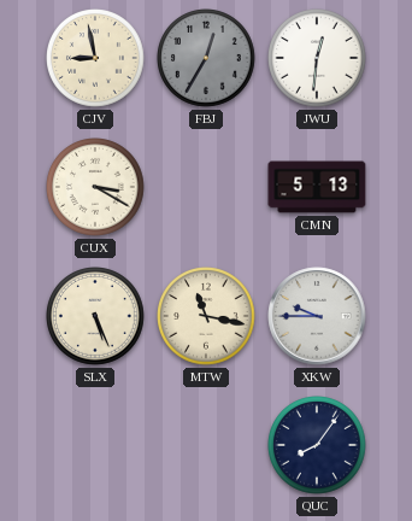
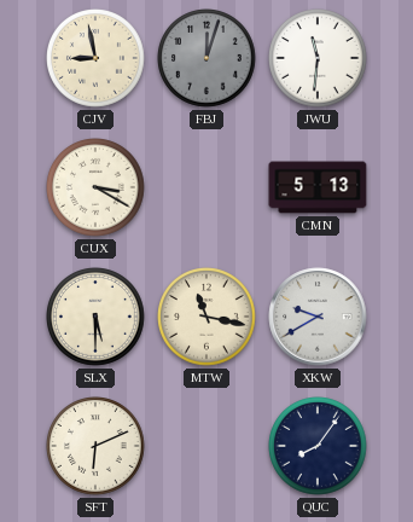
FBJ: 12:35 -> 12:03
JWU: 12:31 -> 11:31
SLX: 5:26 -> 5:30
XKW: 9:45 -> 9:40
SFT: none -> 6:11
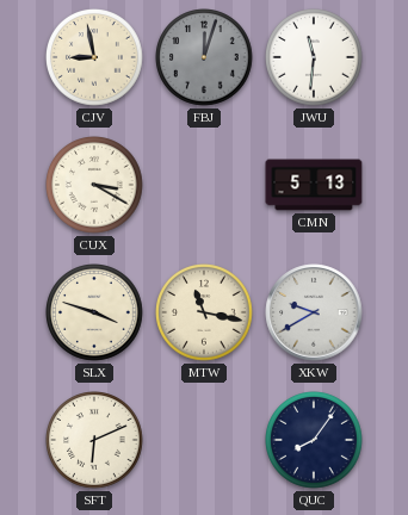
SLX: 5:30 -> 3:48
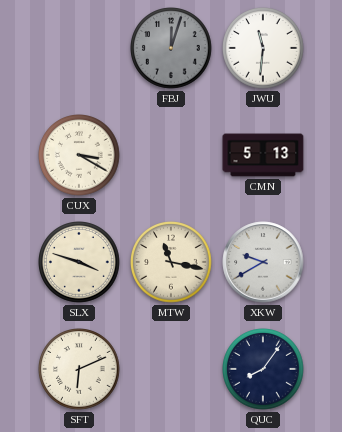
CJV: 8:58 -> none
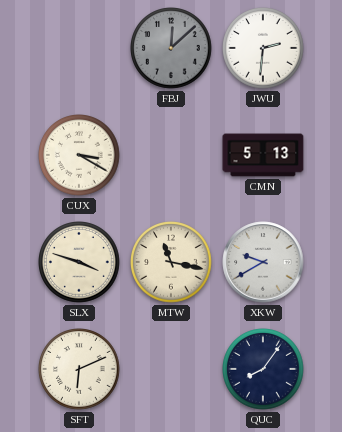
FBJ: 12:03 -> 12:08
JWU: 11:31 -> 2:31
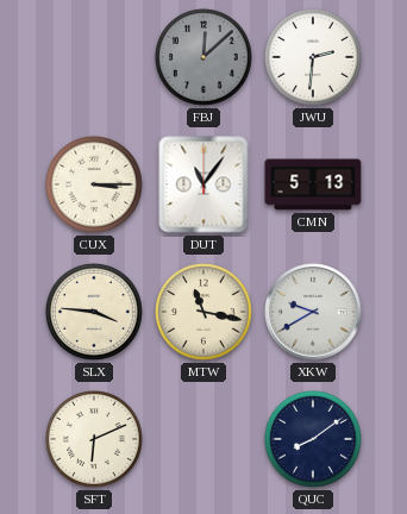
CUX: 3:20 -> 3:15
DUT: none -> 11:06
SLX: 3:48 -> 3:46
QUC: 8:06 -> 8:09
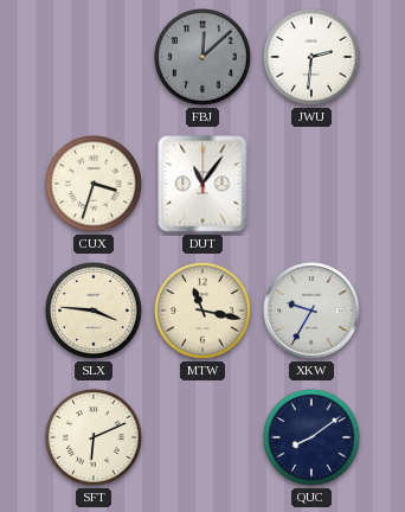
CUX: 3:15 -> 3:33
CMN: 5:13 -> none
XKW: 9:40 -> 9:35
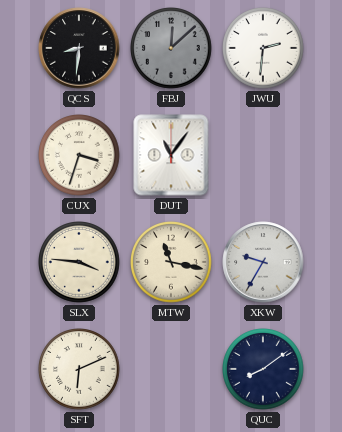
QCS: none -> 8:31
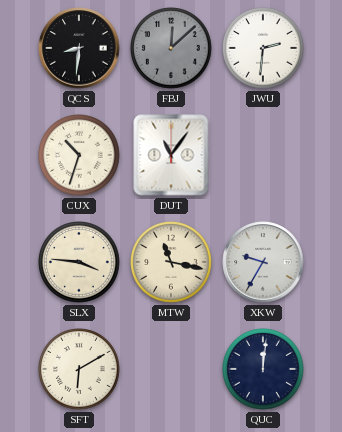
CUX: 3:33 -> 10:33
SFT: 6:11 -> 6:10
QUC: 8:09 -> 12:01
